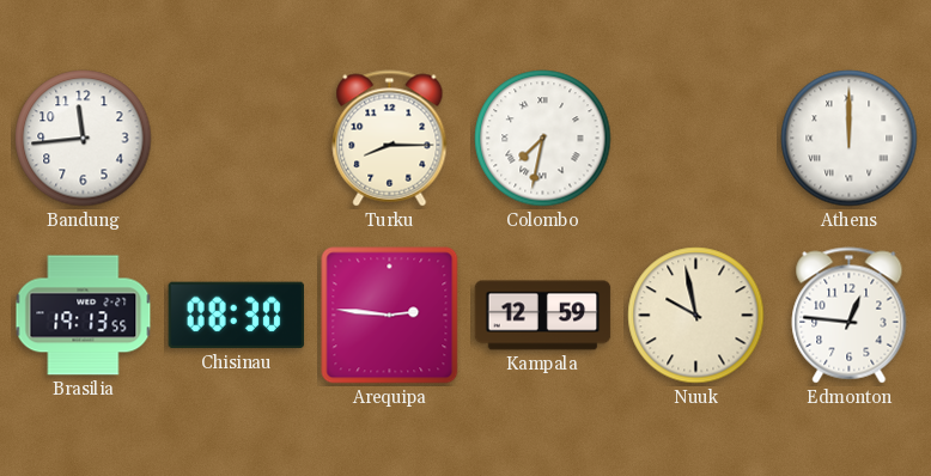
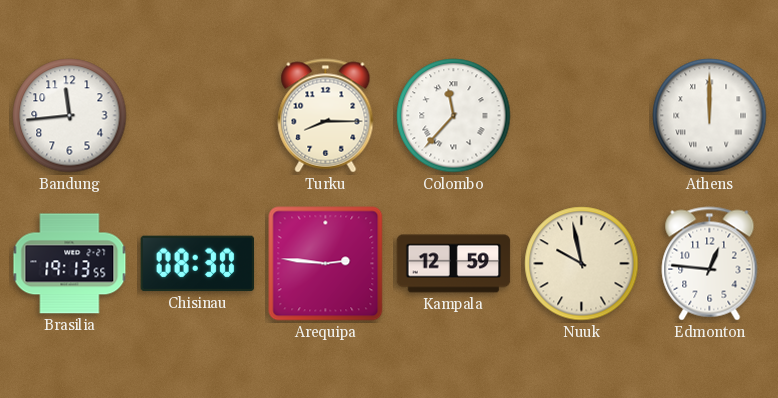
Colombo: 7:32 -> 11:37
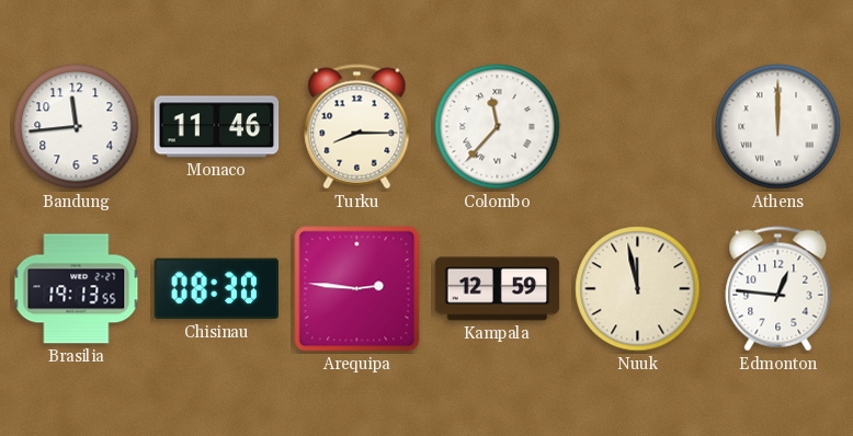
Monaco: none -> 11:46
Nuuk: 9:58 -> 11:58
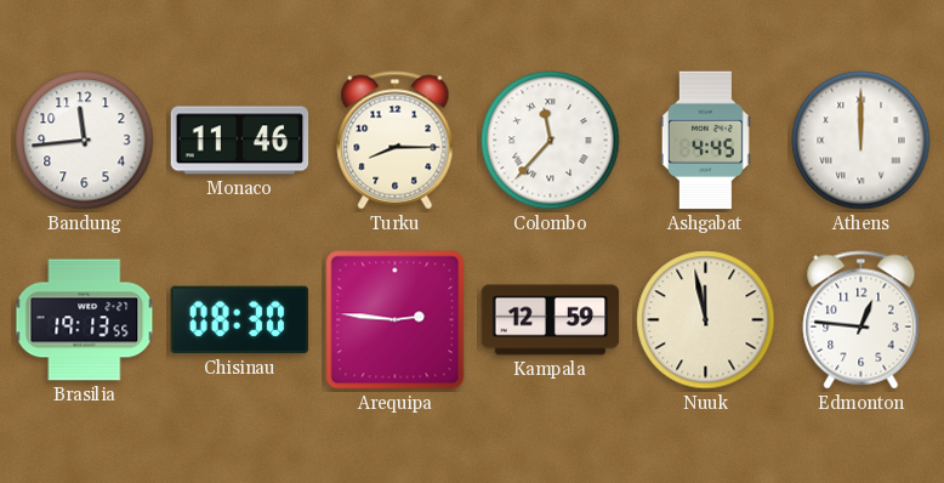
Ashgabat: none -> 4:45
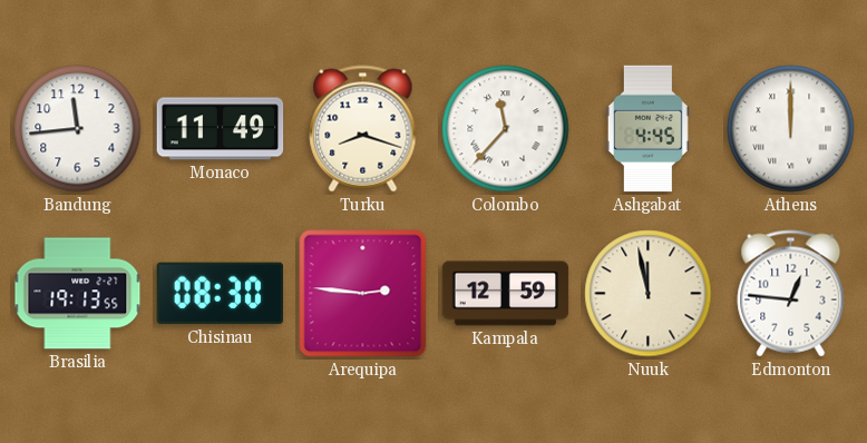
Monaco: 11:46 -> 11:49
Turku: 8:15 -> 8:18
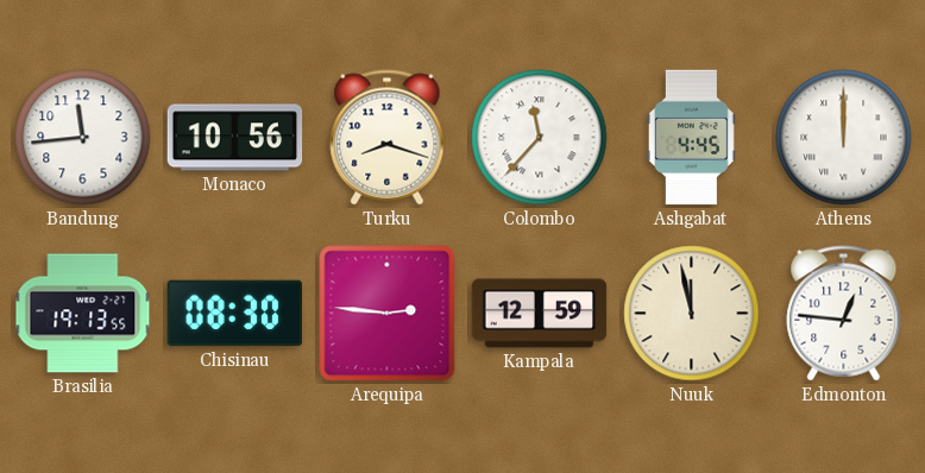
Monaco: 11:49 -> 10:56
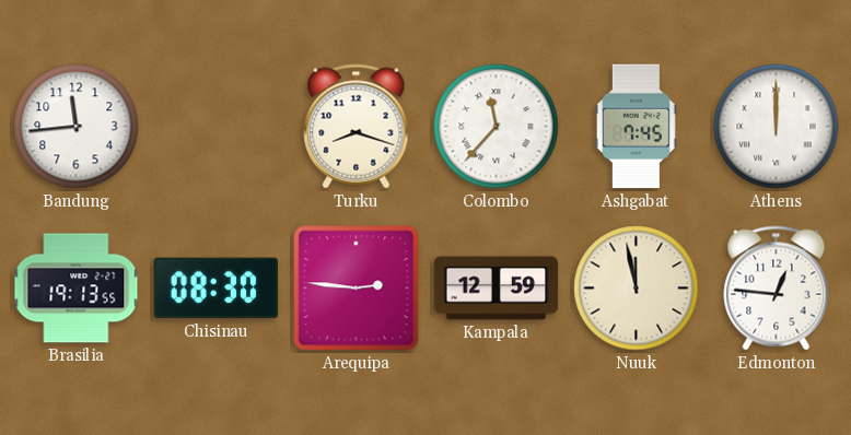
Monaco: 10:56 -> none
Ashgabat: 4:45 -> 7:45
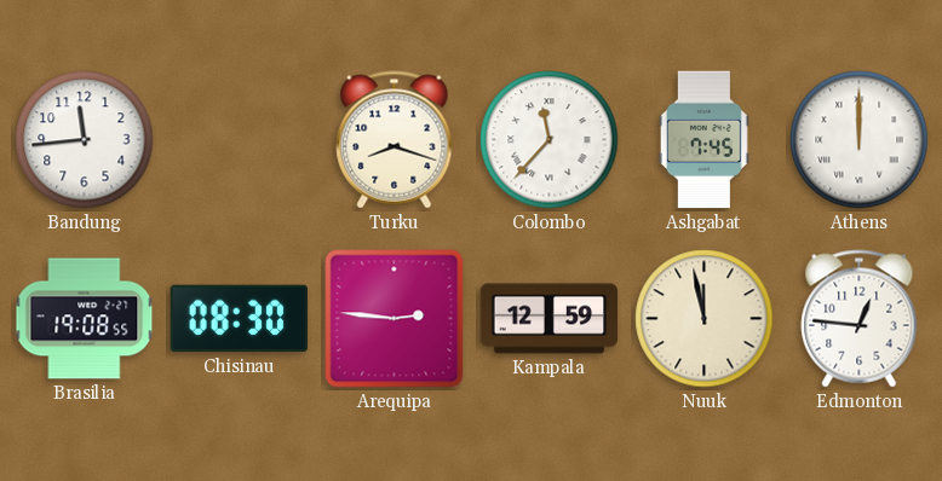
Brasilia: 19:13 -> 19:08
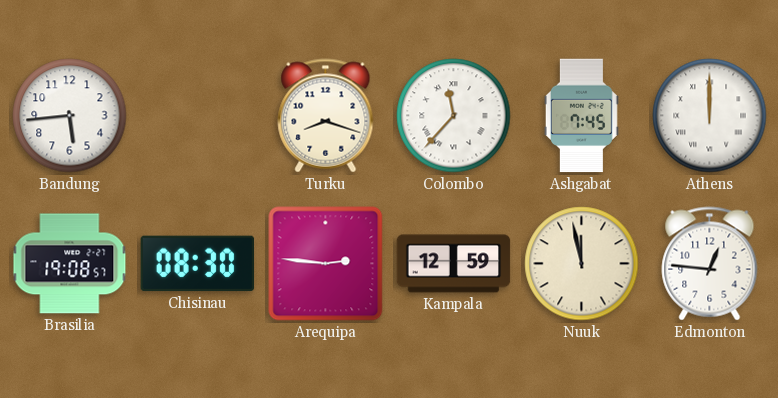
Bandung: 11:44 -> 5:44
Brasilia: 19:08:55 -> 19:08:57
